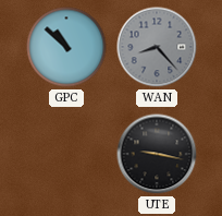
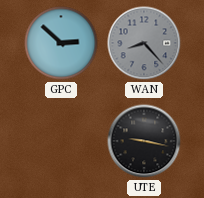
GPC: 10:52 -> 2:52
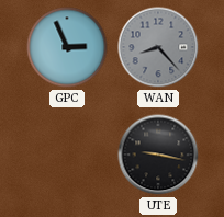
GPC: 2:52 -> 2:56
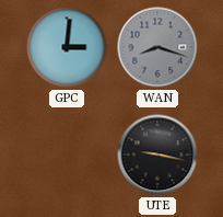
GPC: 2:56 -> 3:01
WAN: 8:23 -> 8:18
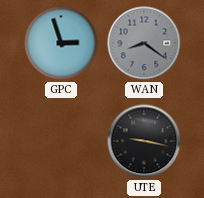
GPC: 3:01 -> 2:57
WAN: 8:18 -> 8:21
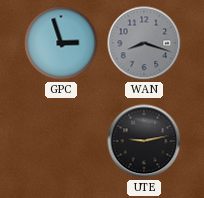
WAN: 8:21 -> 8:18
UTE: 9:17 -> 9:13
